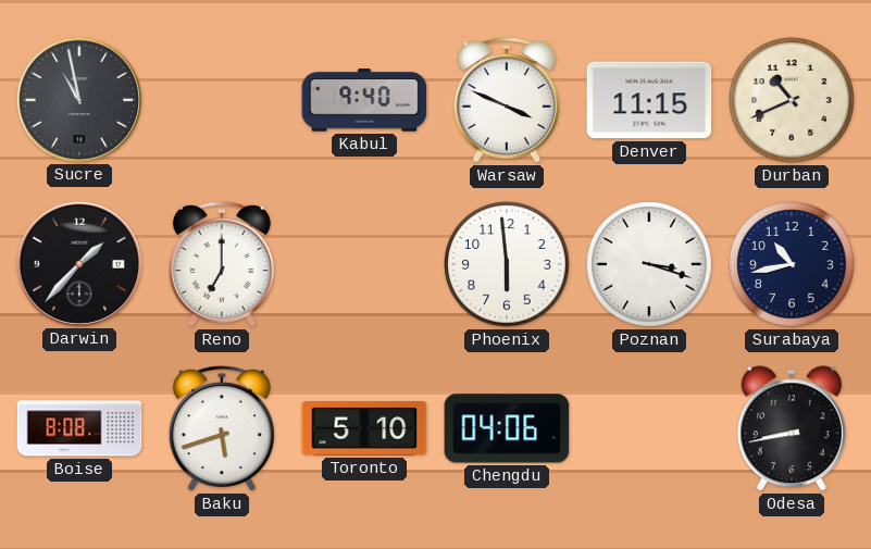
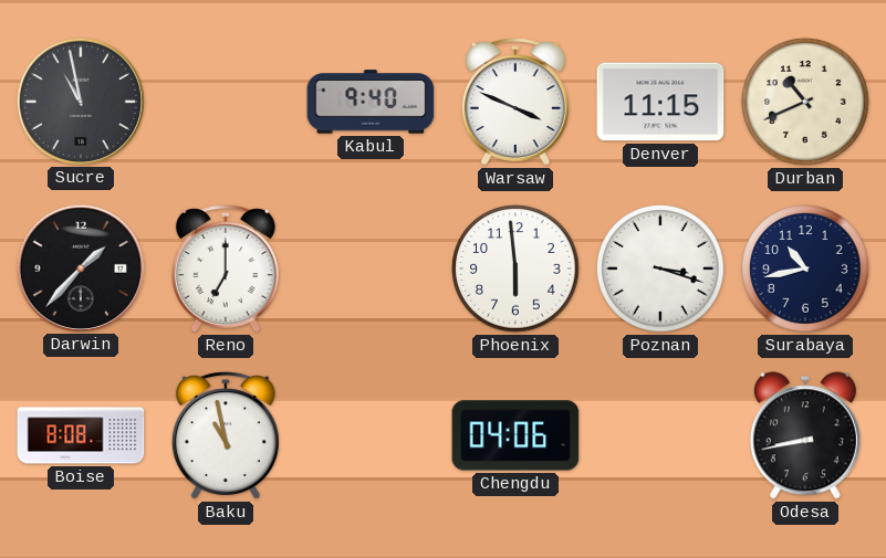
Baku: 5:42 -> 10:58
Toronto: 5:10 -> none
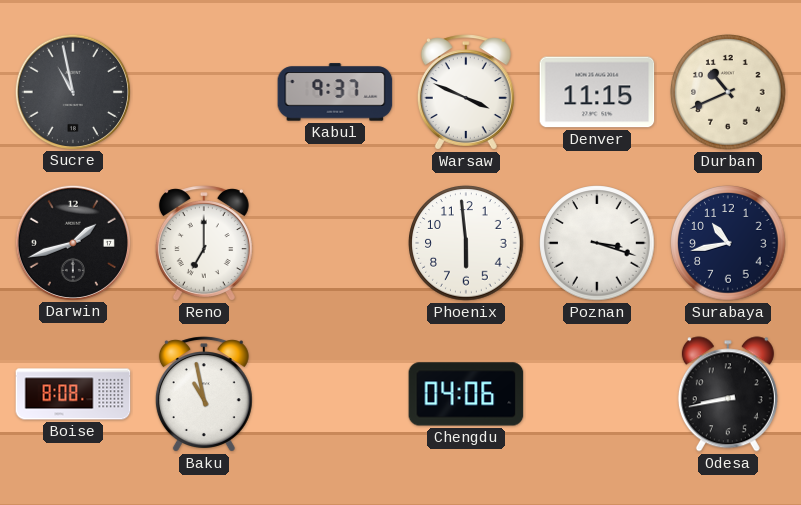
Kabul: 9:40 -> 9:37
Darwin: 1:37 -> 1:42
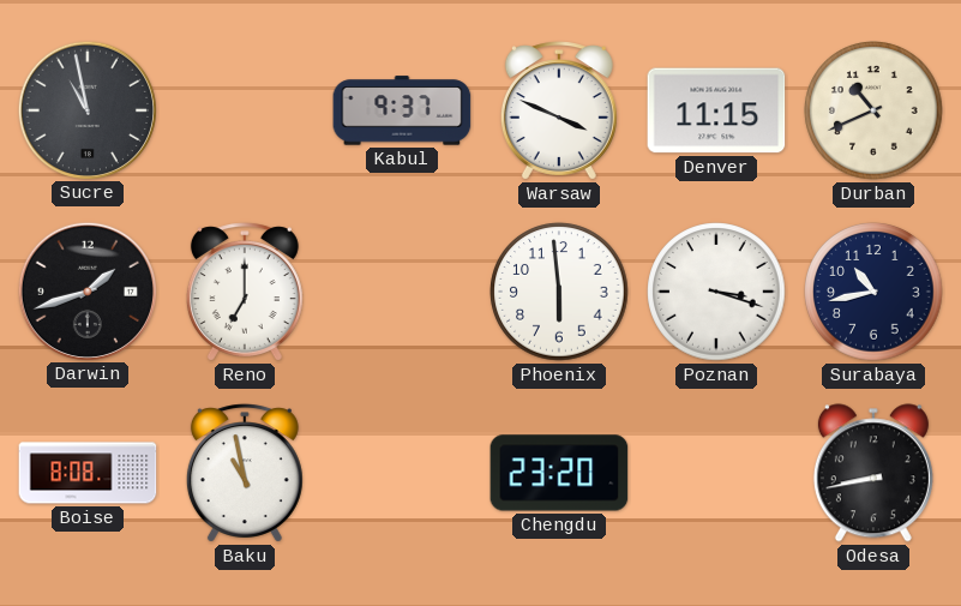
Chengdu: 04:06 -> 23:20
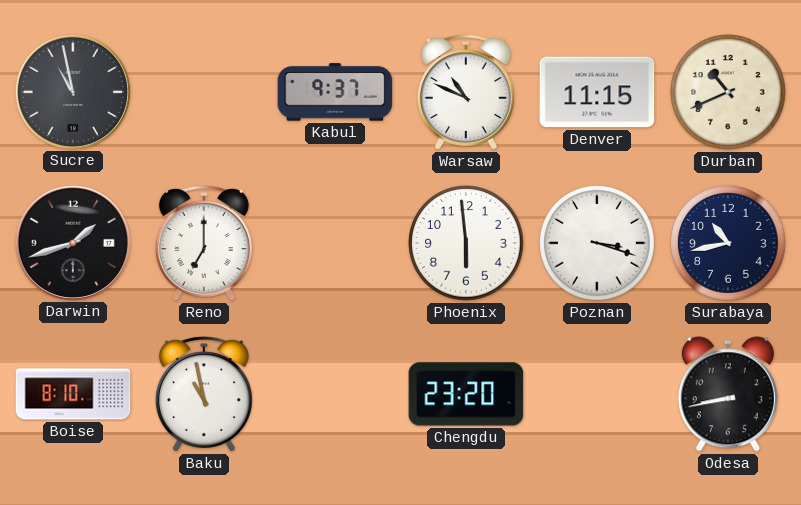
Warsaw: 3:49 -> 10:49
Boise: 8:08 -> 8:10
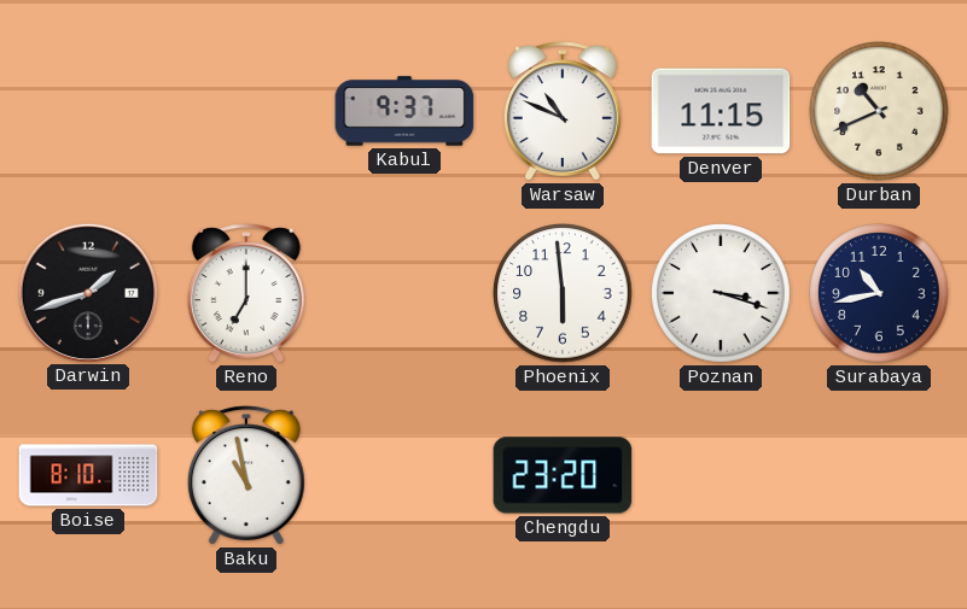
Sucre: 10:58 -> none
Odesa: 8:43 -> none
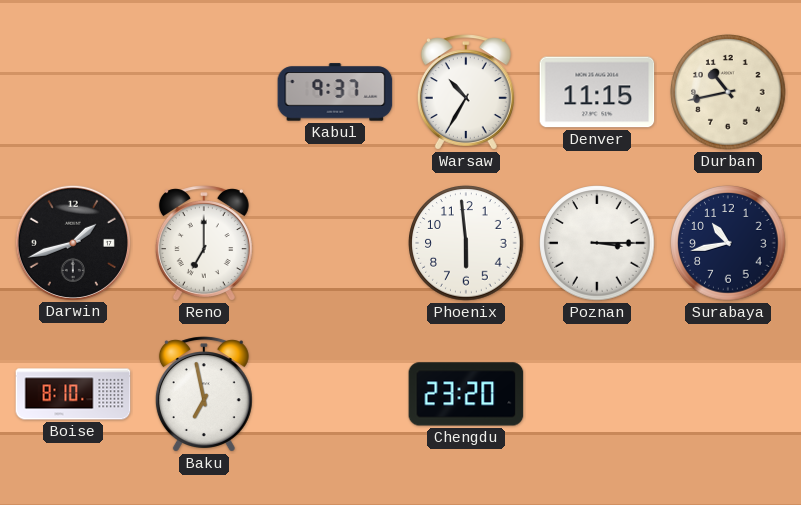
Warsaw: 10:49 -> 10:35
Durban: 10:41 -> 10:43
Poznan: 3:18 -> 3:15
Baku: 10:58 -> 6:58
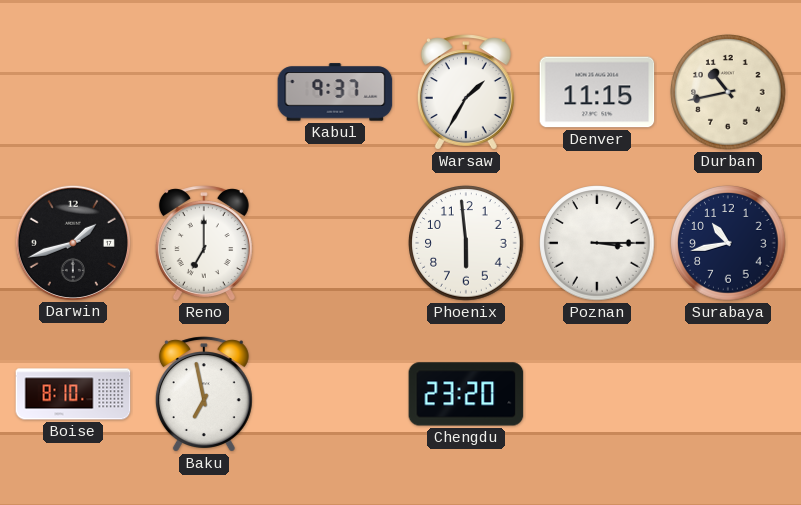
Warsaw: 10:35 -> 1:35
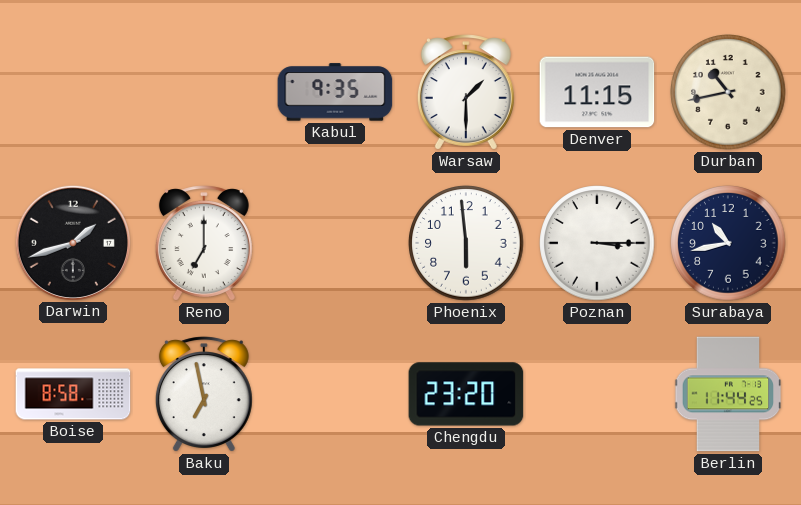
Kabul: 9:37 -> 9:35
Warsaw: 1:35 -> 1:30
Boise: 8:10 -> 8:58
Berlin: none -> 11:44
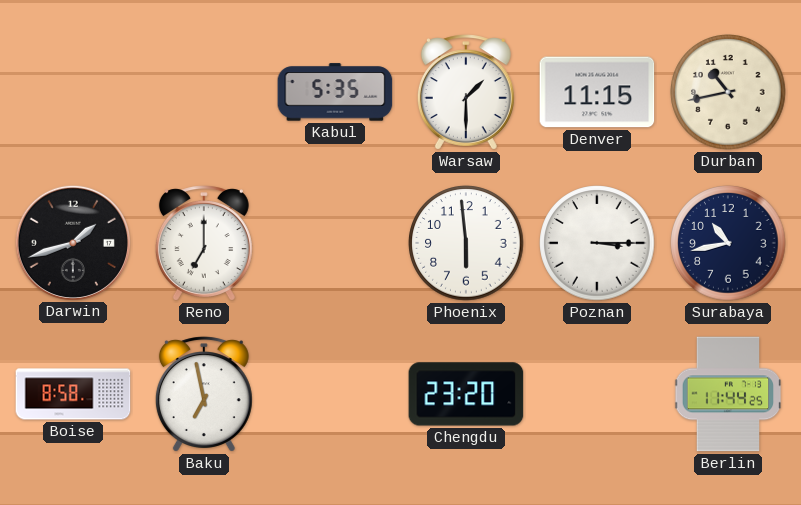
Kabul: 9:35 -> 5:35
